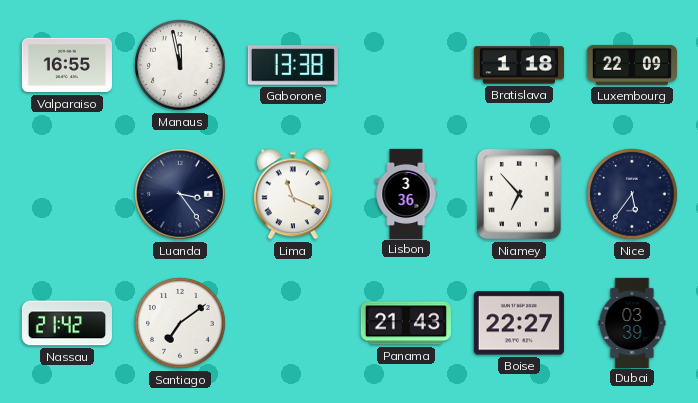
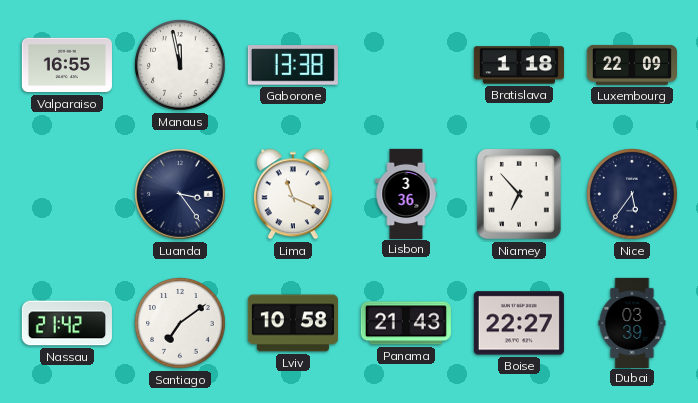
Lviv: none -> 10:58
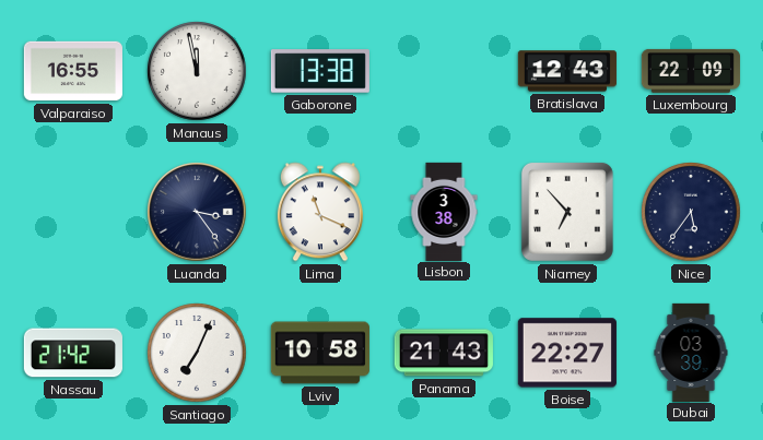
Bratislava: 1:18 -> 12:43
Lisbon: 3:36 -> 3:38
Santiago: 7:09 -> 7:04
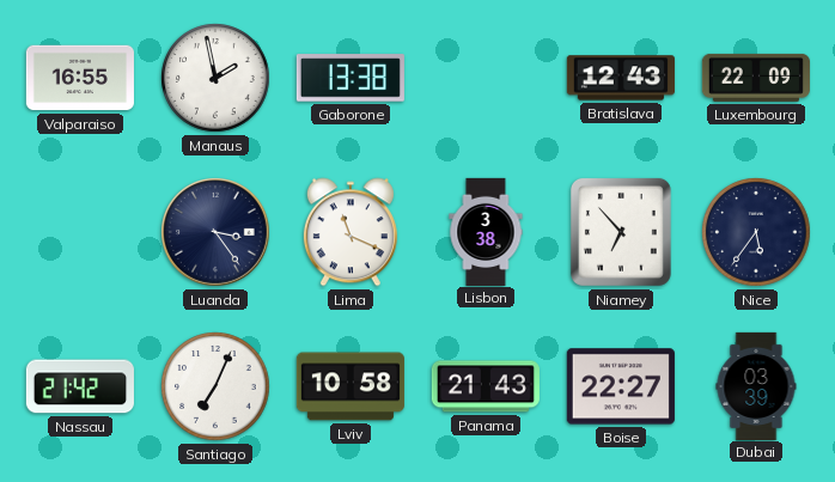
Manaus: 11:58 -> 1:58
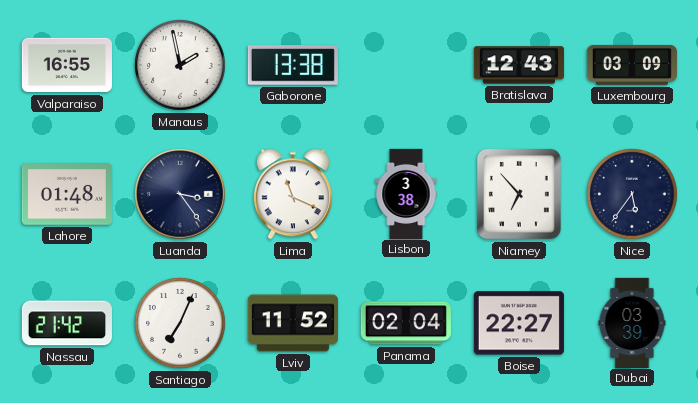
Luxembourg: 22:09 -> 03:09
Lahore: none -> 01:48
Lviv: 10:58 -> 11:52
Panama: 21:43 -> 02:04
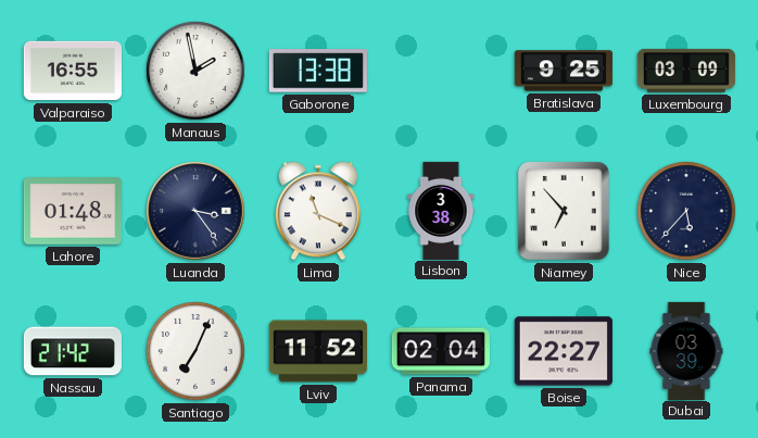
Bratislava: 12:43 -> 9:25
Nice: 5:36 -> 5:37
